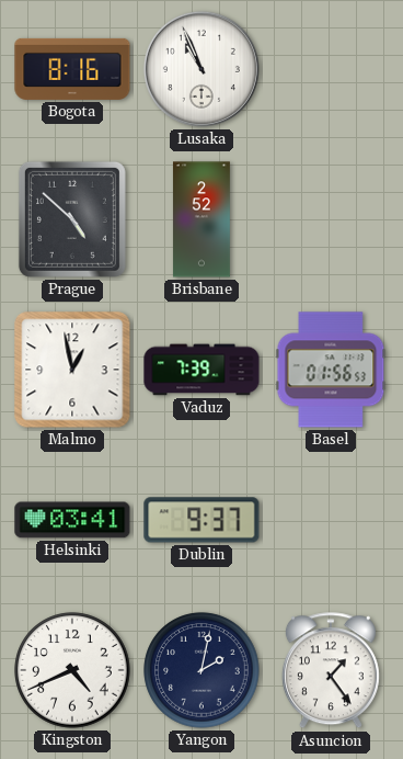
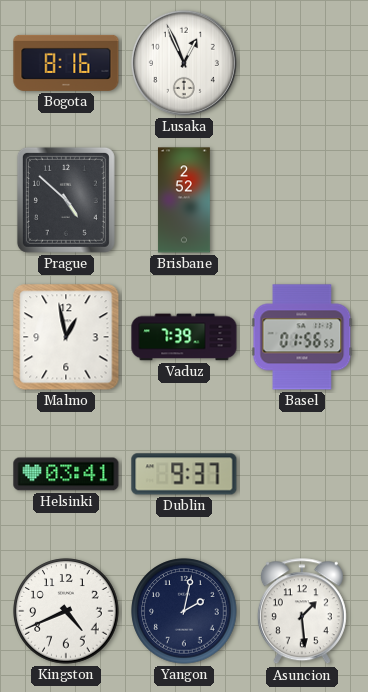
Lusaka: 10:56 -> 12:56
Asuncion: 1:24 -> 1:29
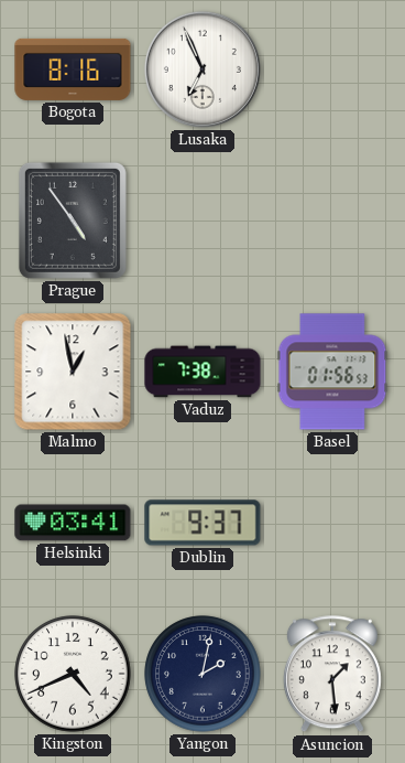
Lusaka: 12:56 -> 6:56
Prague: 4:52 -> 4:54
Brisbane: 2:52 -> none
Vaduz: 7:39 -> 7:38
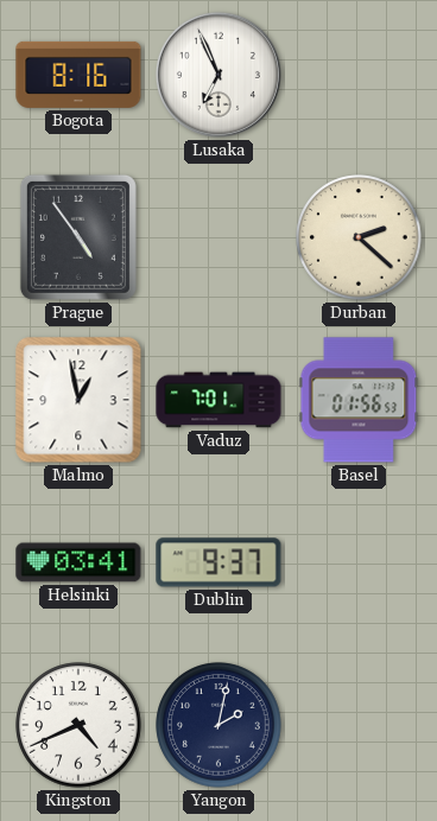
Durban: none -> 2:22
Vaduz: 7:38 -> 7:01
Asuncion: 1:29 -> none
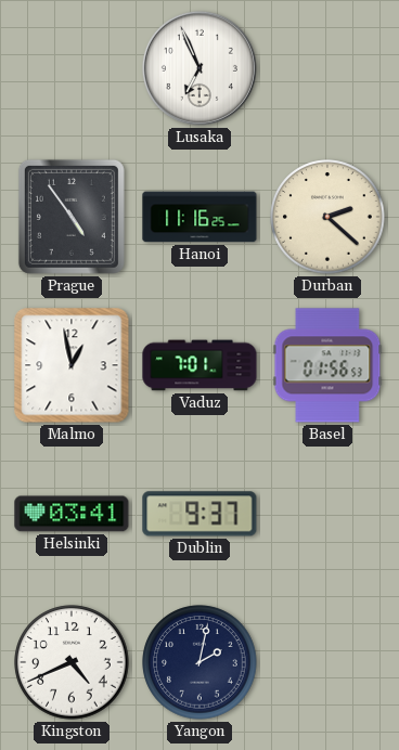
Bogota: 8:16 -> none
Hanoi: none -> 11:16
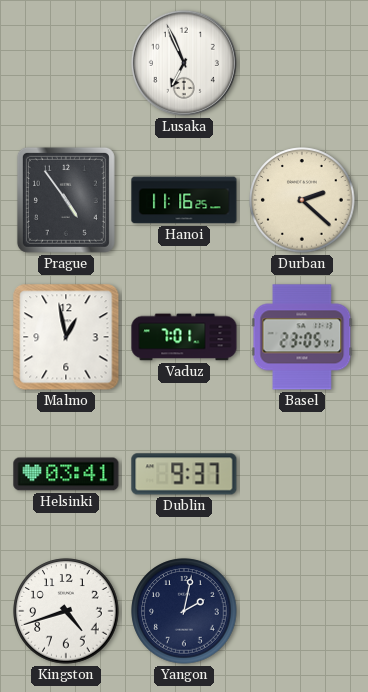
Basel: 01:56 -> 23:05
Kingston: 4:41 -> 4:42
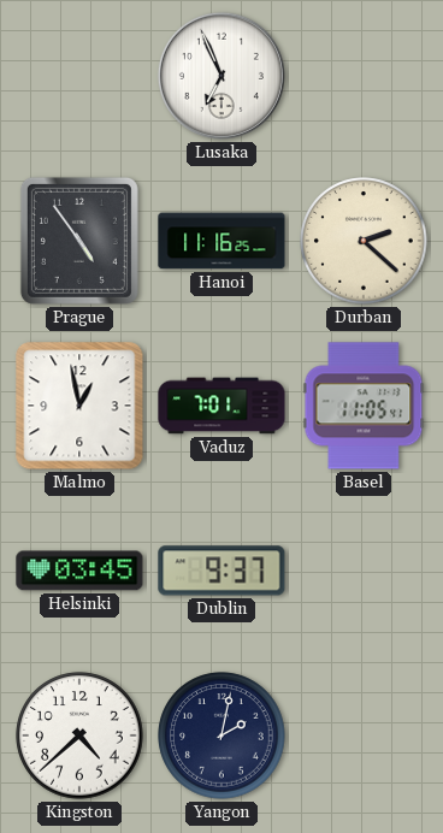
Basel: 23:05 -> 11:05
Helsinki: 03:41 -> 03:45
Kingston: 4:42 -> 4:38
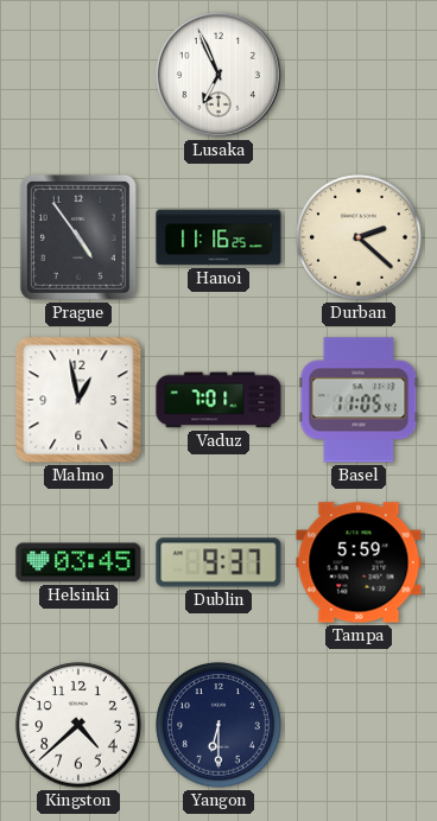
Tampa: none -> 5:59
Yangon: 2:02 -> 6:30
